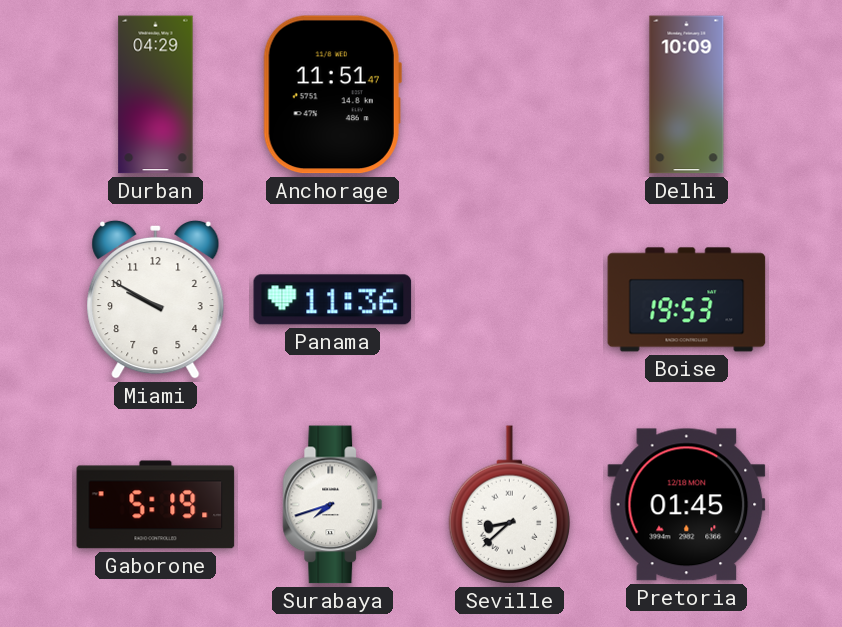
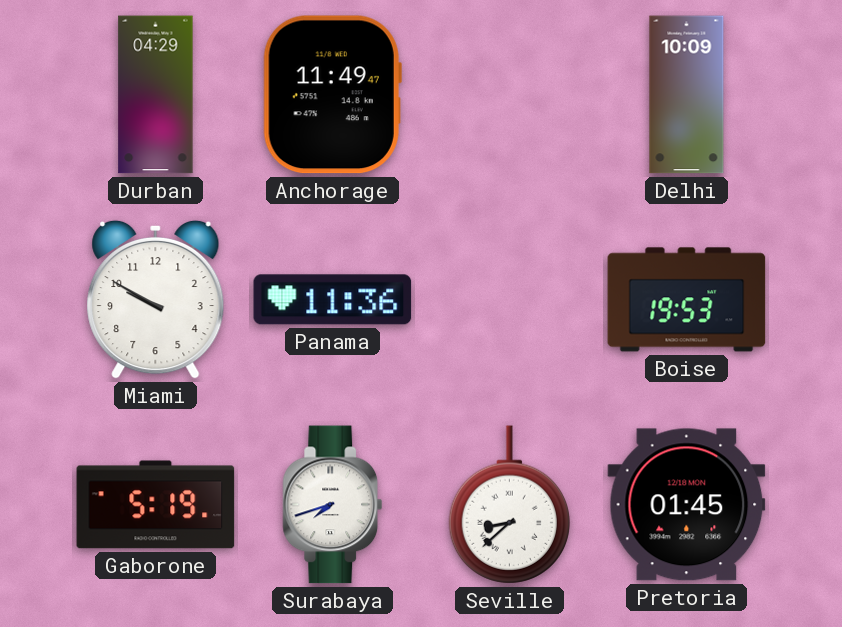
Anchorage: 11:51 -> 11:49
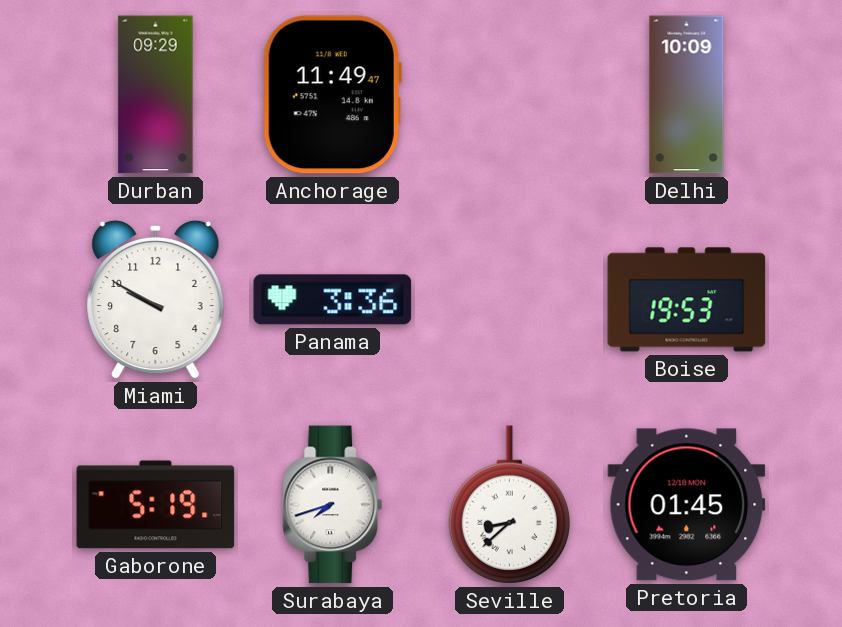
Durban: 04:29 -> 09:29
Panama: 11:36 -> 3:36
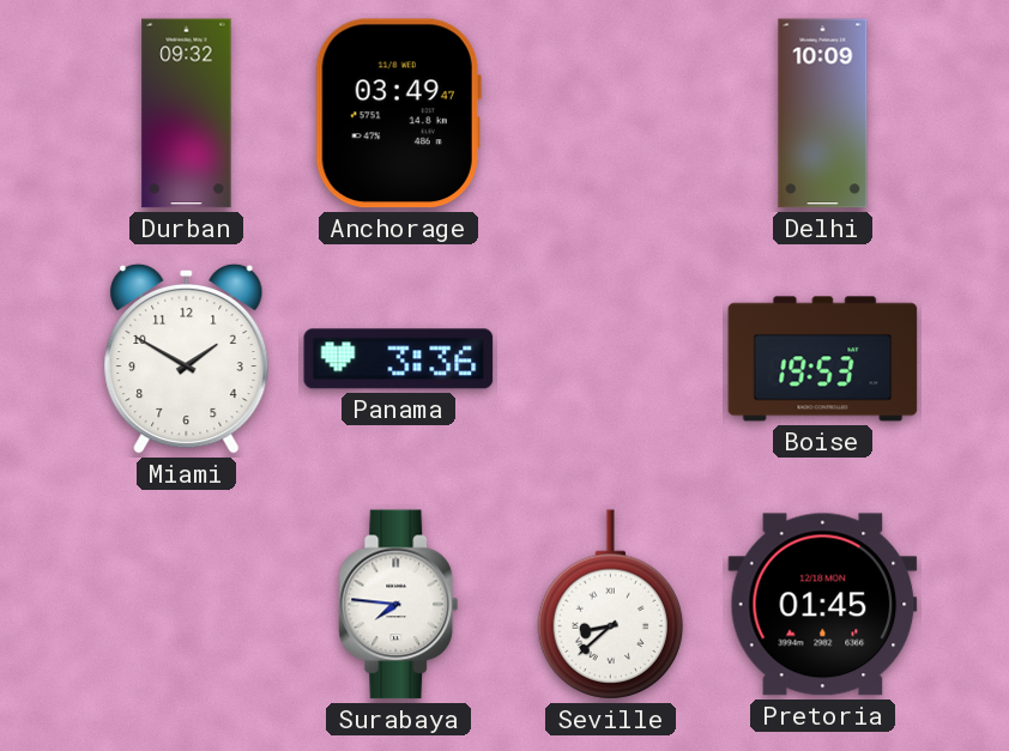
Durban: 09:29 -> 09:32
Anchorage: 11:49 -> 03:49
Miami: 9:50 -> 1:50
Gaborone: 5:19 -> none
Surabaya: 7:42 -> 7:46
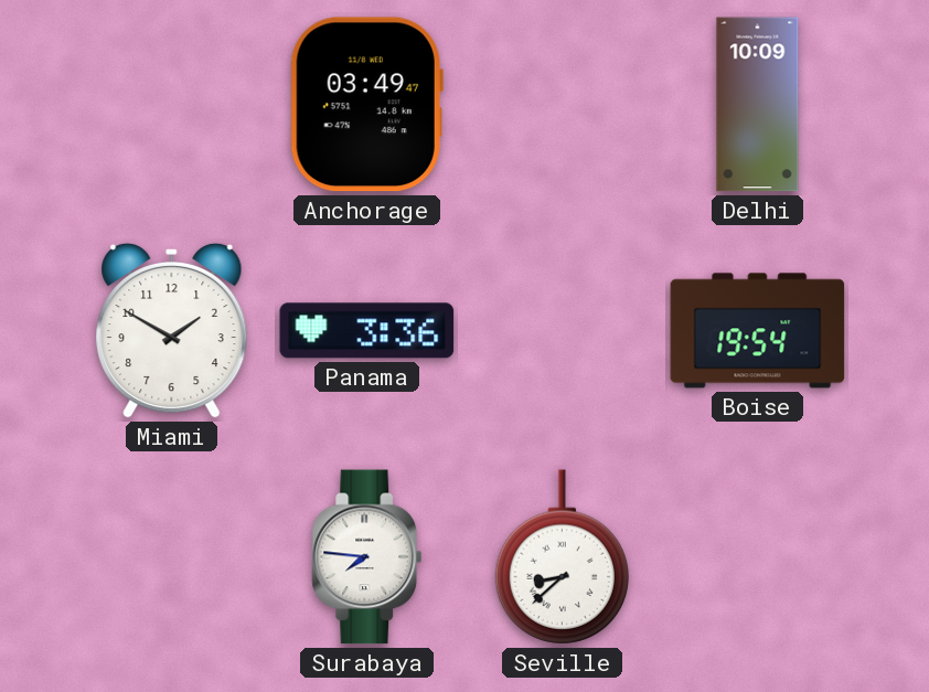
Durban: 09:32 -> none
Boise: 19:53 -> 19:54
Pretoria: 01:45 -> none
